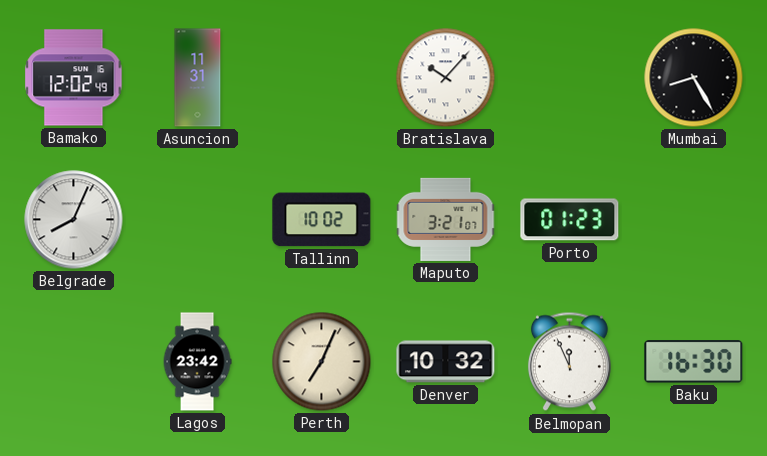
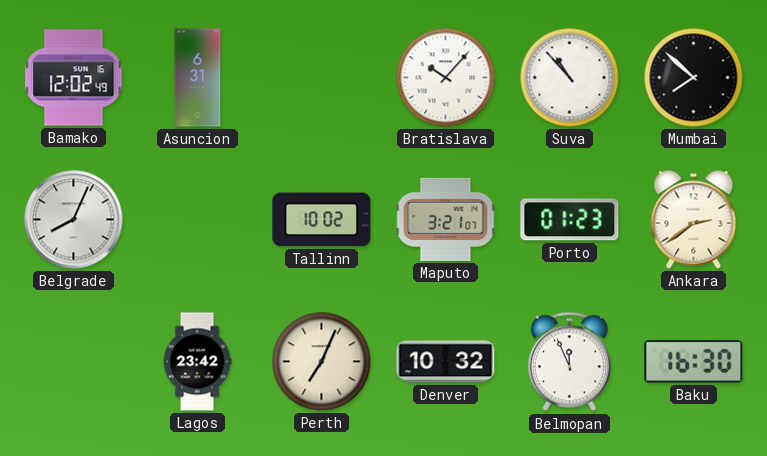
Asuncion: 11:31 -> 6:31
Suva: none -> 10:53
Mumbai: 8:25 -> 7:52
Ankara: none -> 2:39
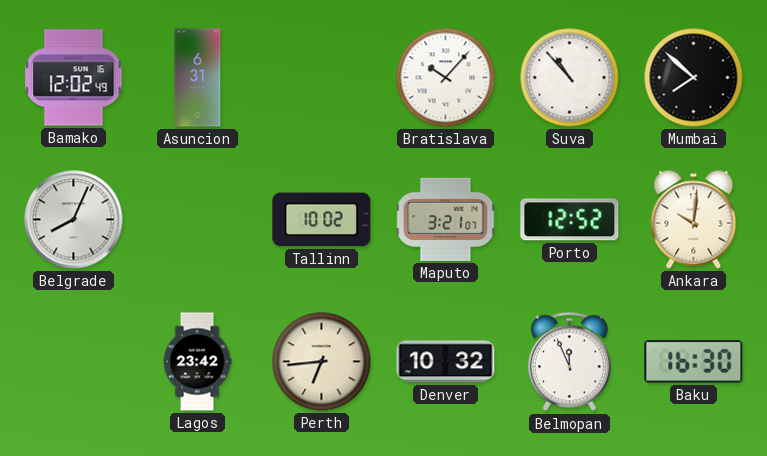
Porto: 01:23 -> 12:52
Ankara: 2:39 -> 10:01
Perth: 7:04 -> 6:44
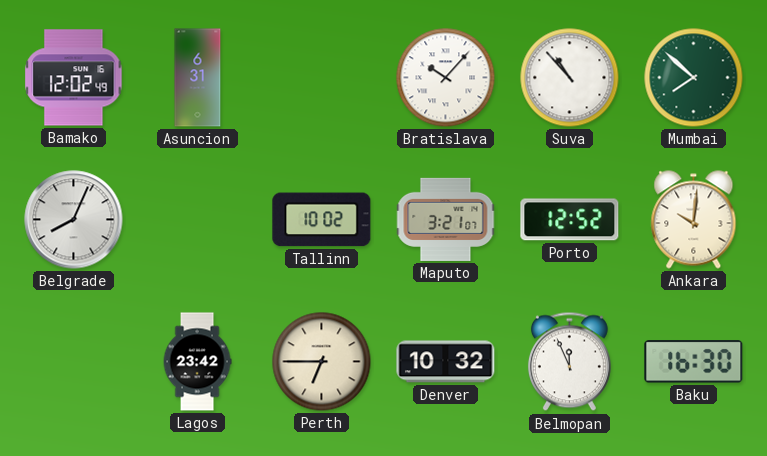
Mumbai dial: black -> green
Perth: 6:44 -> 6:45
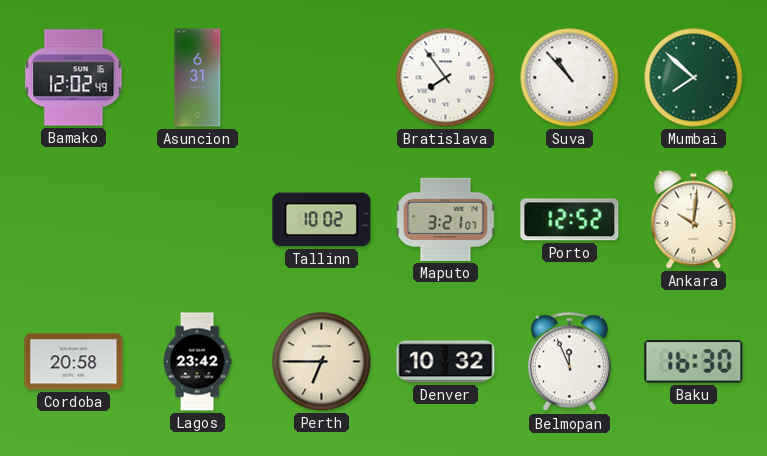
Bratislava: 10:07 -> 7:54
Belgrade: 8:04 -> none
Cordoba: none -> 20:58
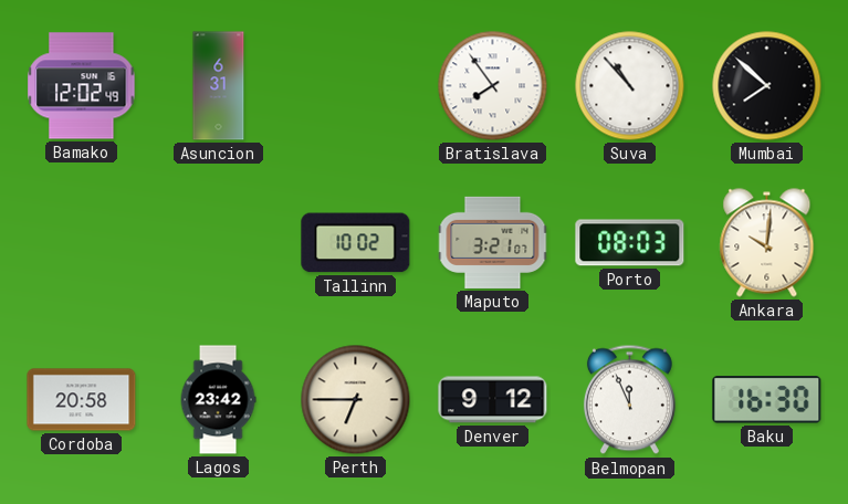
Mumbai dial: green -> black
Porto: 12:52 -> 08:03
Denver: 10:32 -> 9:12
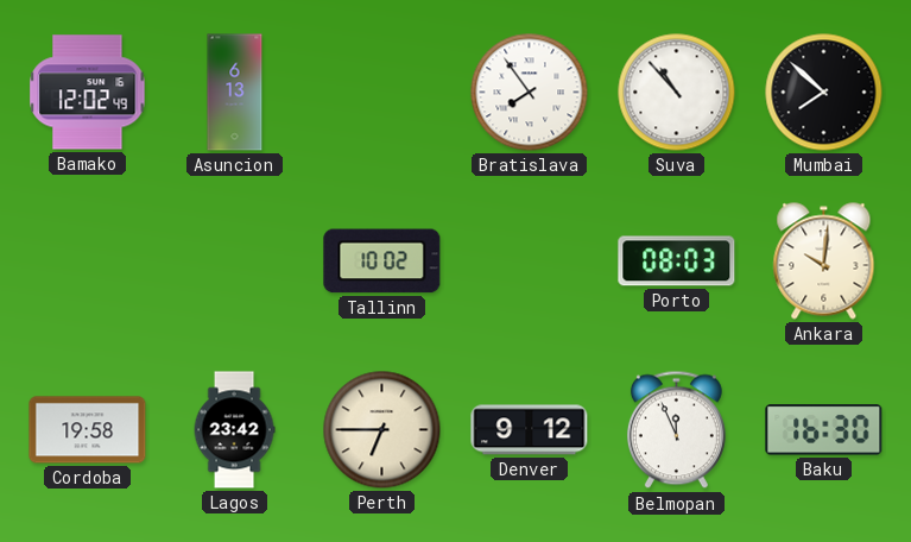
Asuncion: 6:31 -> 6:13
Maputo: 3:21 -> none
Cordoba: 20:58 -> 19:58
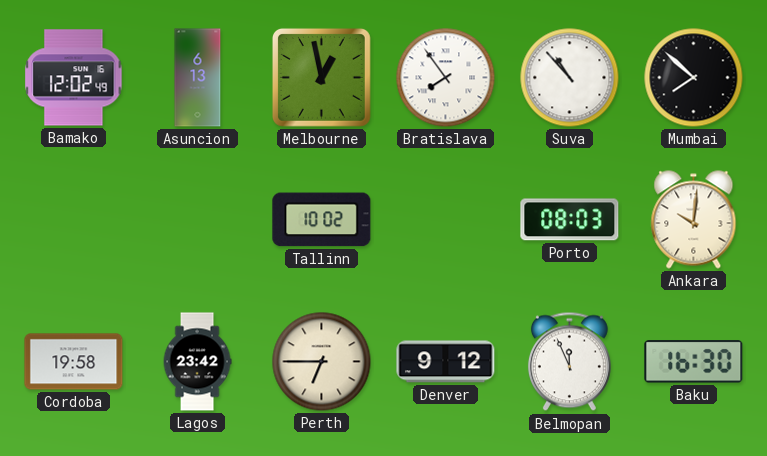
Melbourne: none -> 12:58
